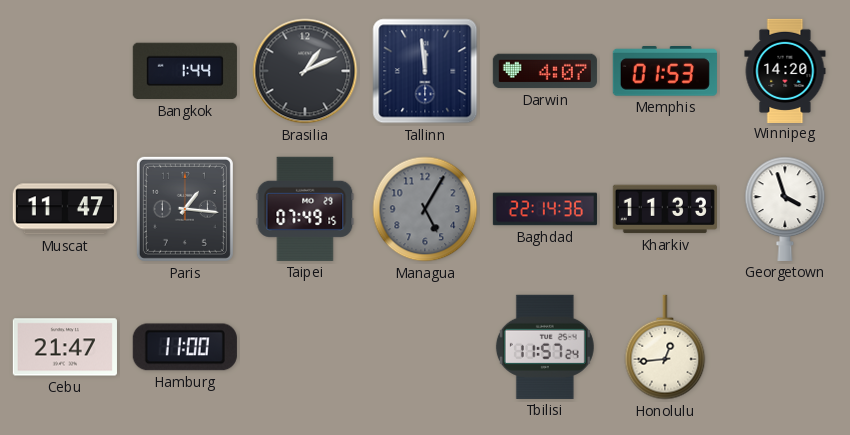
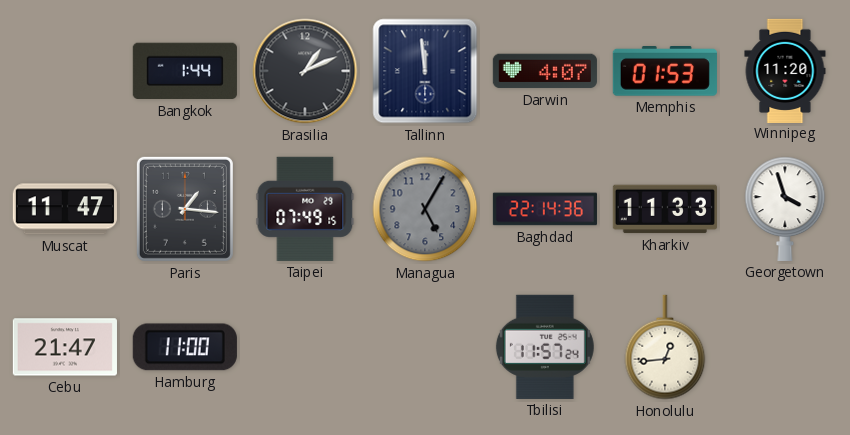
Winnipeg: 14:20 -> 11:20
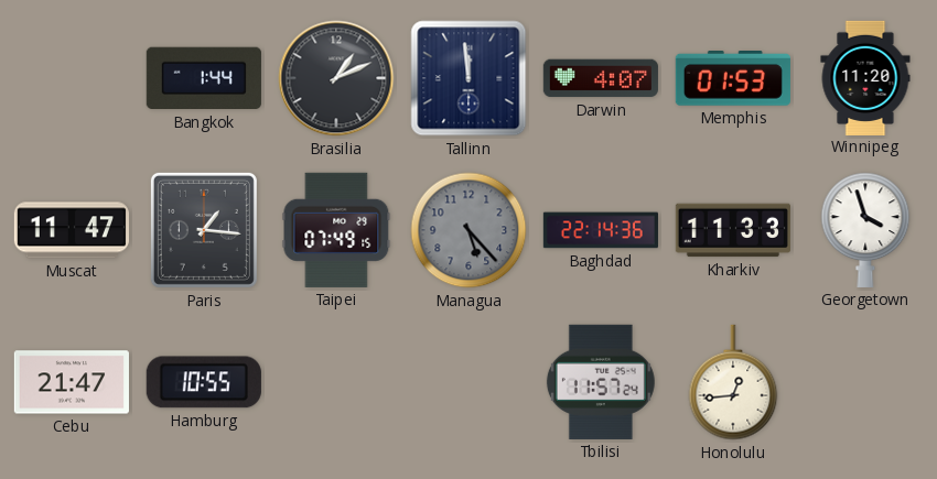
Managua: 5:05 -> 5:23
Hamburg: 11:00 -> 10:55
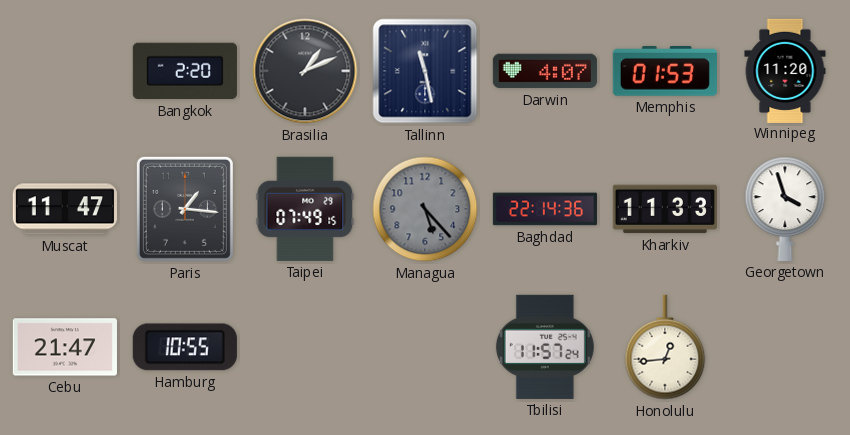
Bangkok: 1:44 -> 2:20
Tallinn: 11:59 -> 11:28
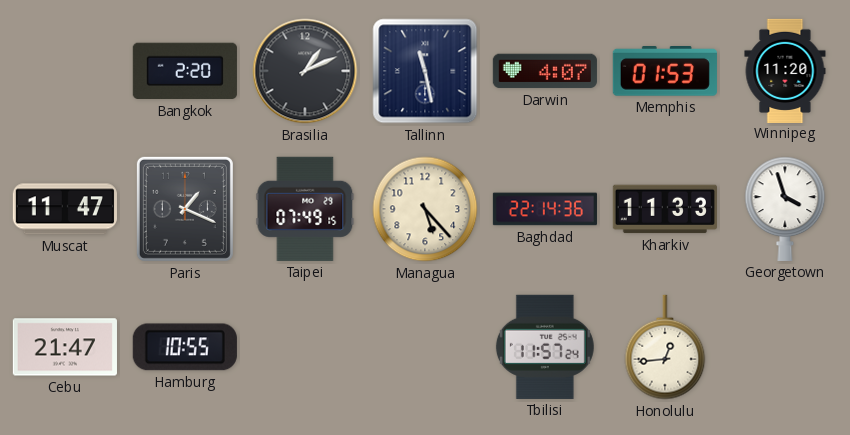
Paris: 1:16 -> 1:19
Managua dial: grey -> cream
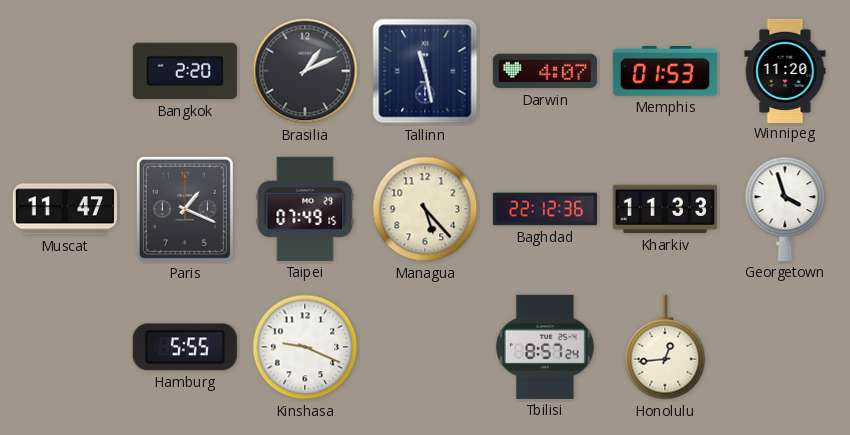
Baghdad: 22:14 -> 22:12
Cebu: 21:47 -> none
Hamburg: 10:55 -> 5:55
Kinshasa: none -> 9:19
Tbilisi: 11:57 -> 8:57
